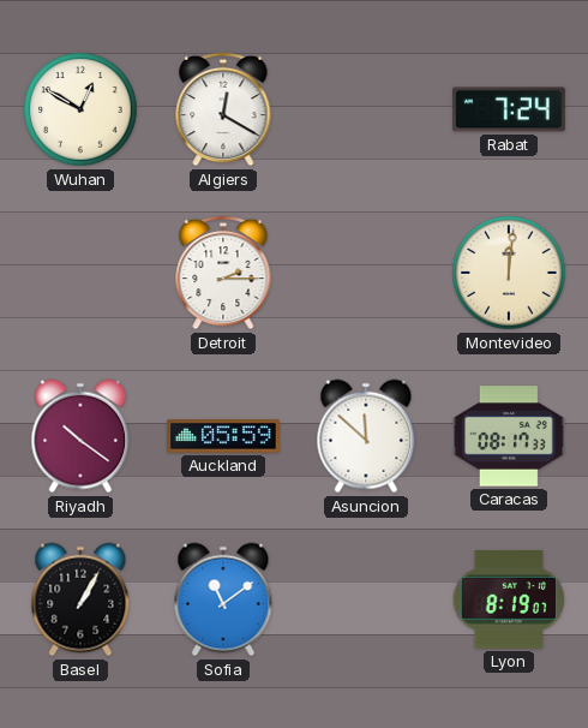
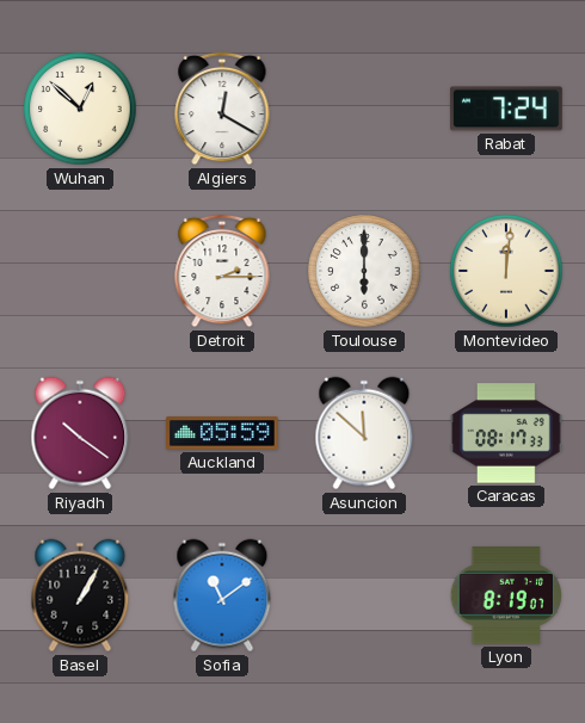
Wuhan: 12:50 -> 12:52
Toulouse: none -> 6:00
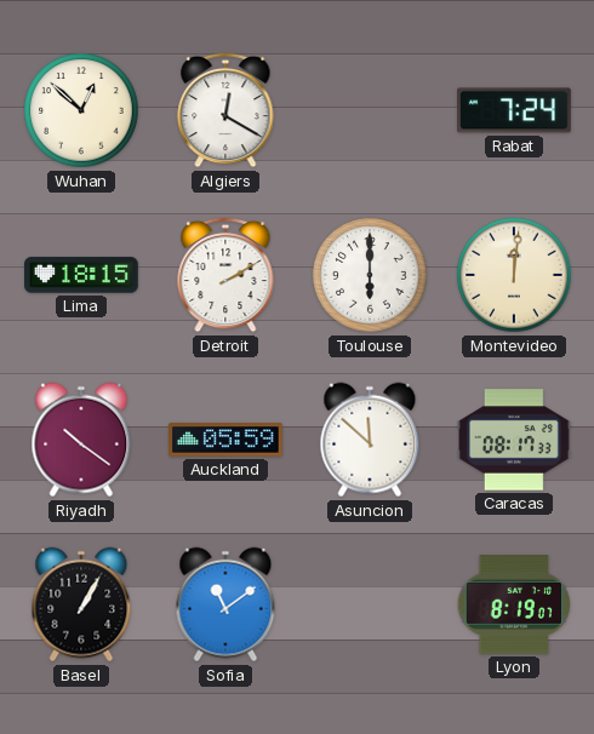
Lima: none -> 18:15
Detroit: 2:15 -> 2:10
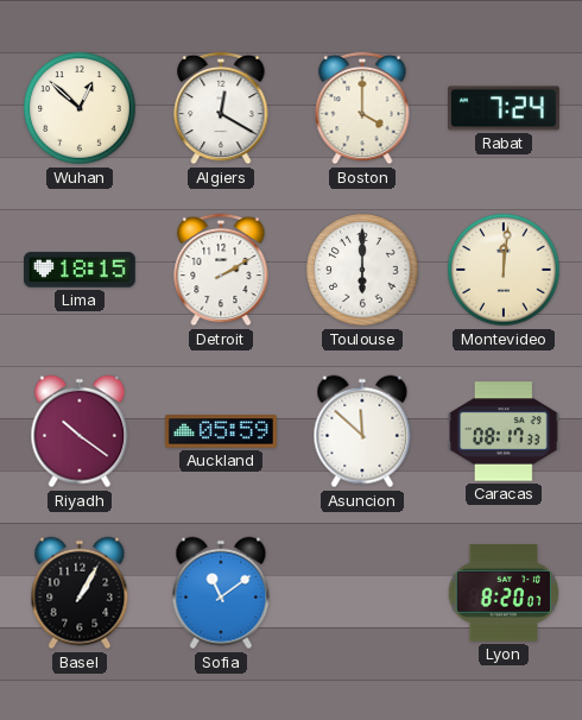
Boston: none -> 4:00
Lyon: 8:19 -> 8:20
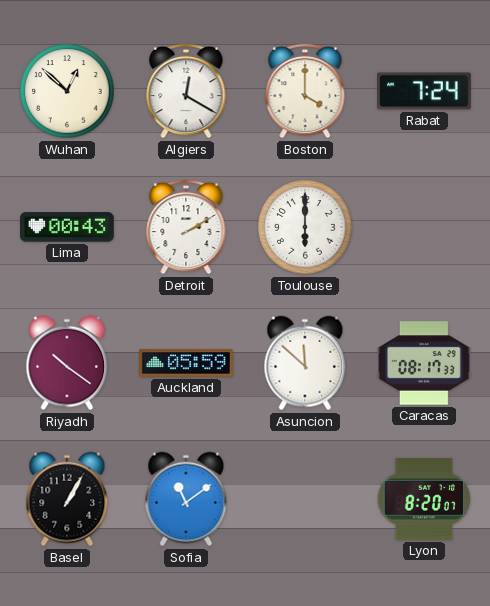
Lima: 18:15 -> 00:43
Montevideo: 12:01 -> none
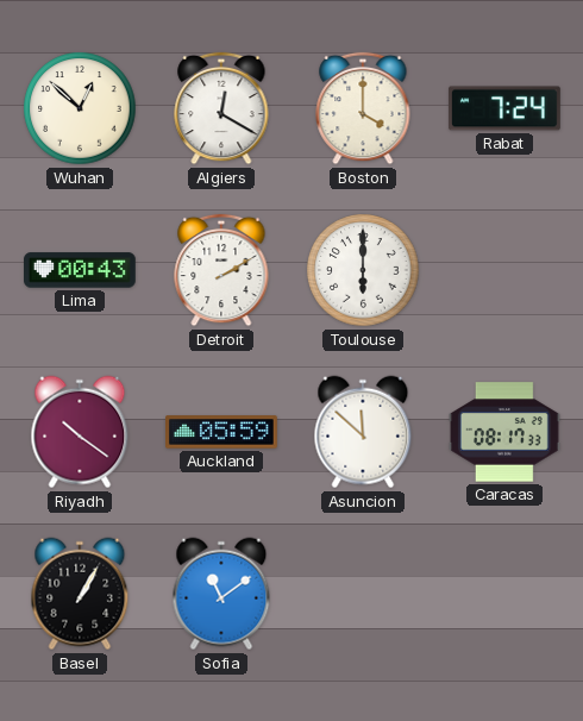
Lyon: 8:20 -> none
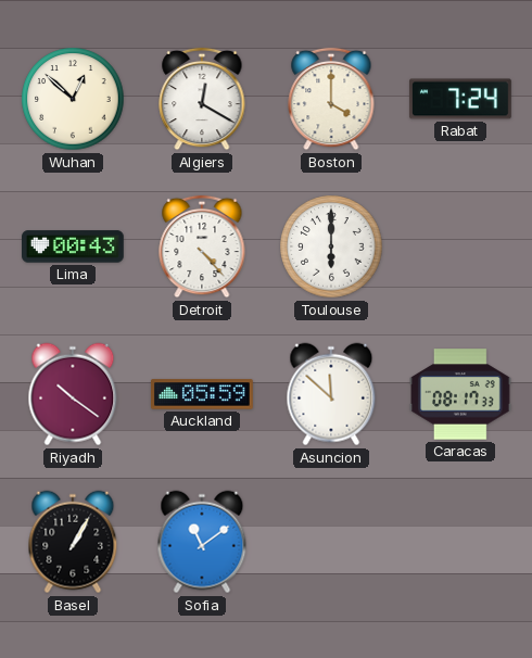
Detroit: 2:10 -> 4:23
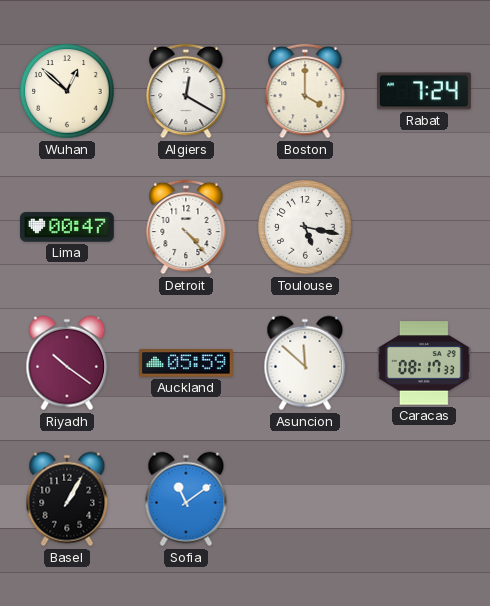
Lima: 00:43 -> 00:47
Toulouse: 6:00 -> 5:17
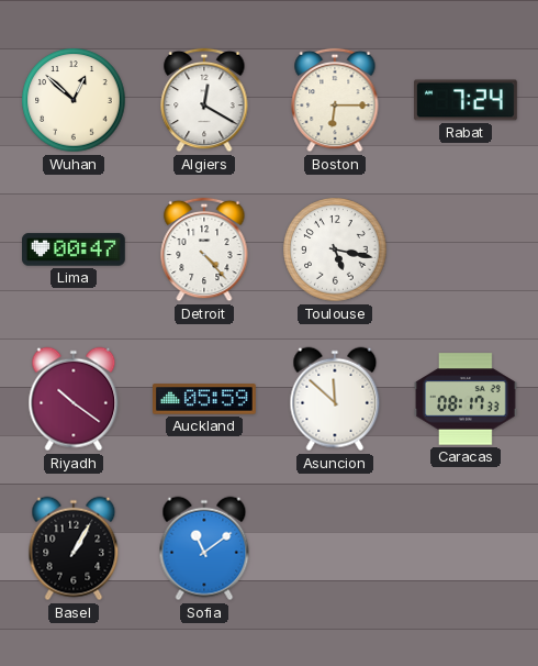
Boston: 4:00 -> 6:15
